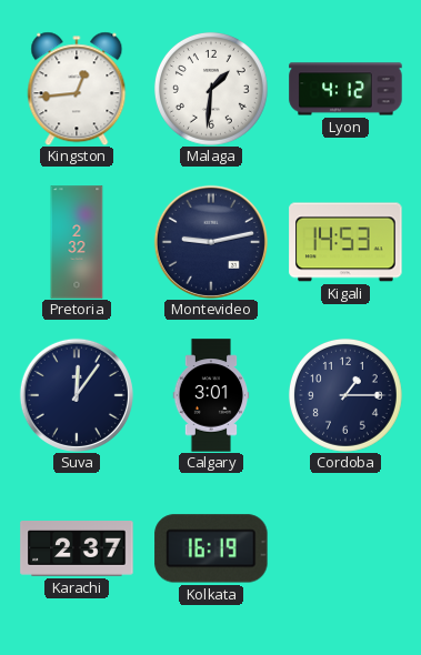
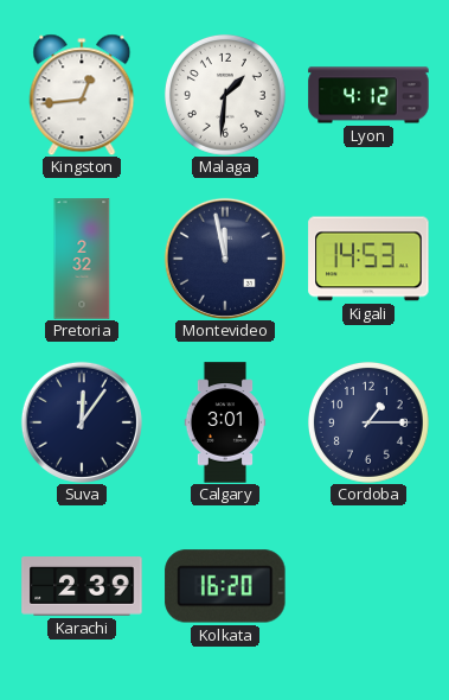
Montevideo: 9:13 -> 11:58
Karachi: 2:37 -> 2:39
Kolkata: 16:19 -> 16:20
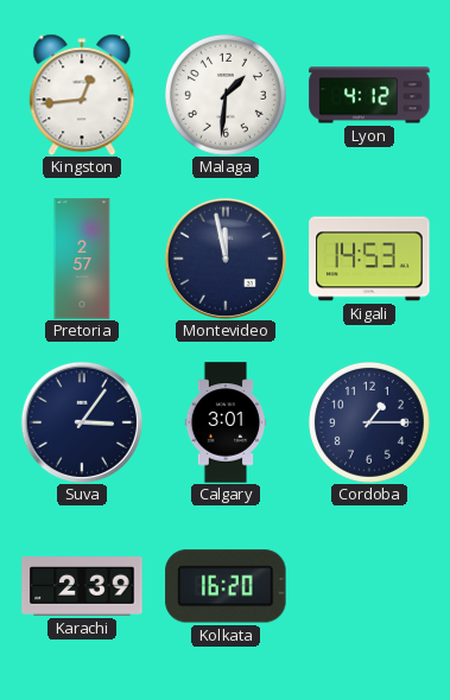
Pretoria: 2:32 -> 2:57
Suva: 12:06 -> 3:06
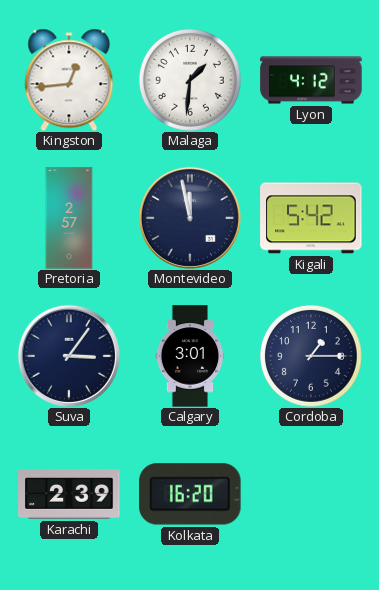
Kigali: 14:53 -> 5:42
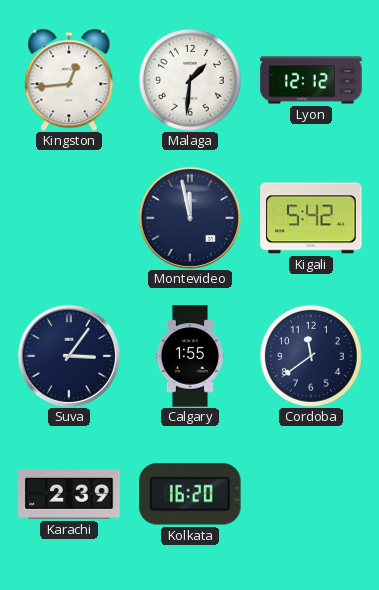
Lyon: 4:12 -> 12:12
Pretoria: 2:57 -> none
Calgary: 3:01 -> 1:55
Cordoba: 1:15 -> 11:39
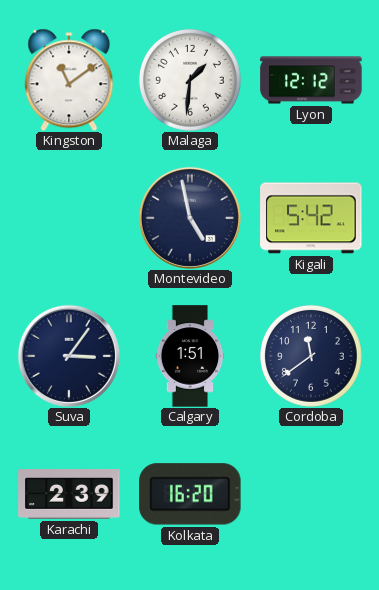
Kingston: 12:44 -> 11:09
Montevideo: 11:58 -> 4:58
Calgary: 1:55 -> 1:51
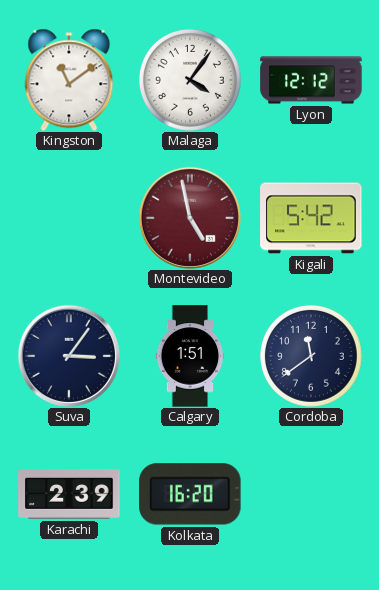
Malaga: 1:31 -> 4:06
Montevideo dial: navy -> burgundy
